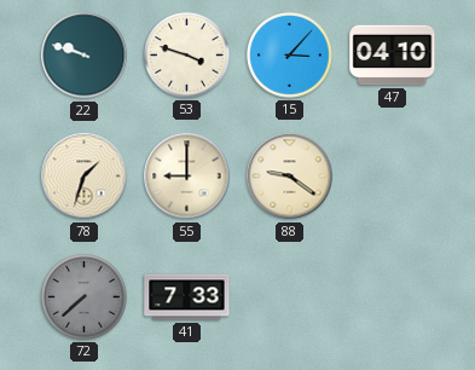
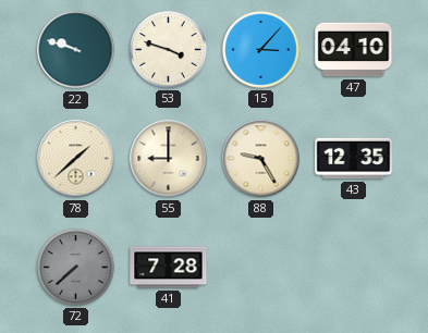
78: 1:33 -> 1:38
88: 9:21 -> 9:25
43: none -> 12:35
41: 7:33 -> 7:28
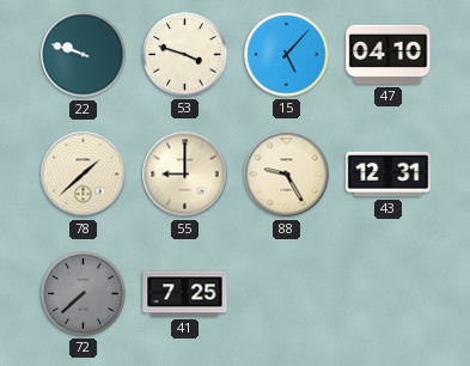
15: 3:07 -> 5:07
43: 12:35 -> 12:31
41: 7:28 -> 7:25
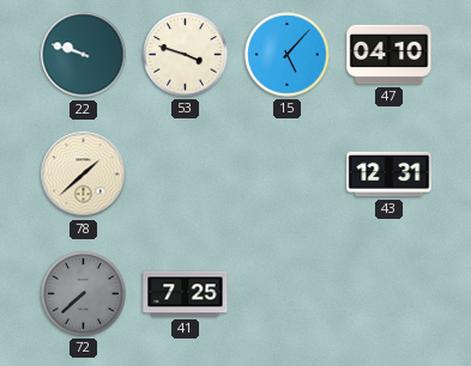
55: 9:00 -> none
88: 9:25 -> none
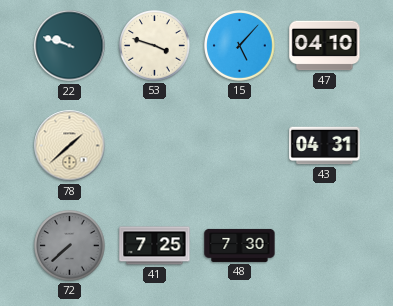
43: 12:31 -> 04:31
48: none -> 7:30
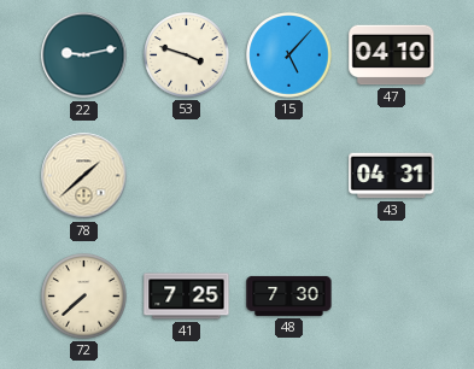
22: 9:48 -> 9:13
72 dial: grey -> cream
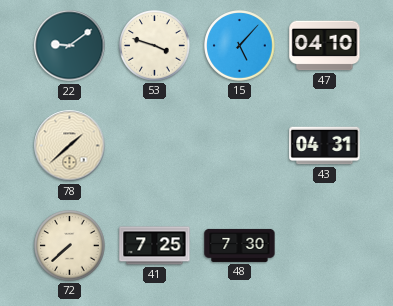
22: 9:13 -> 9:09
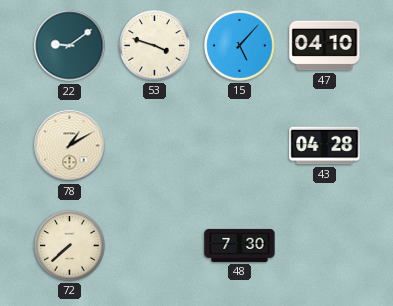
78: 1:38 -> 1:10
43: 04:31 -> 04:28
41: 7:25 -> none
